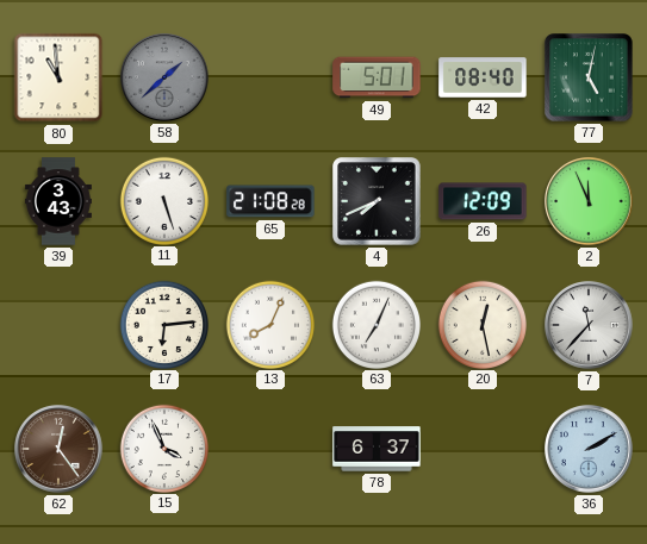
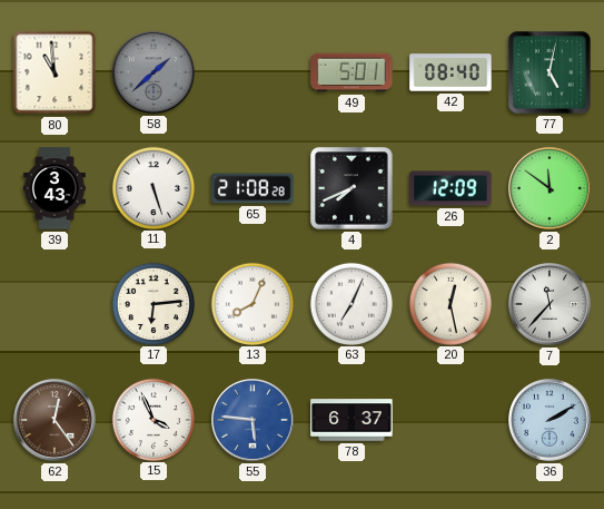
2: 11:56 -> 11:51
55: none -> 5:46
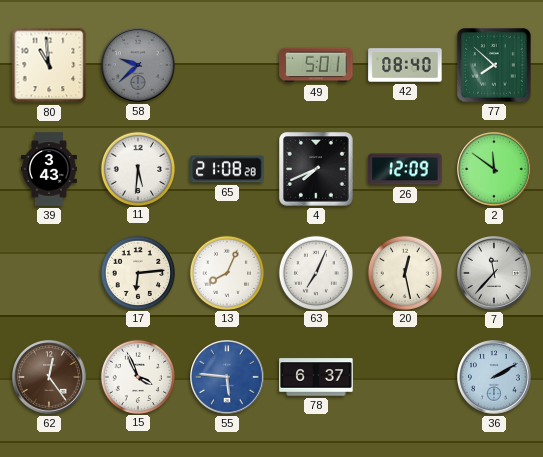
58: 1:38 -> 9:38
77: 5:02 -> 7:52
11: 5:27 -> 5:31
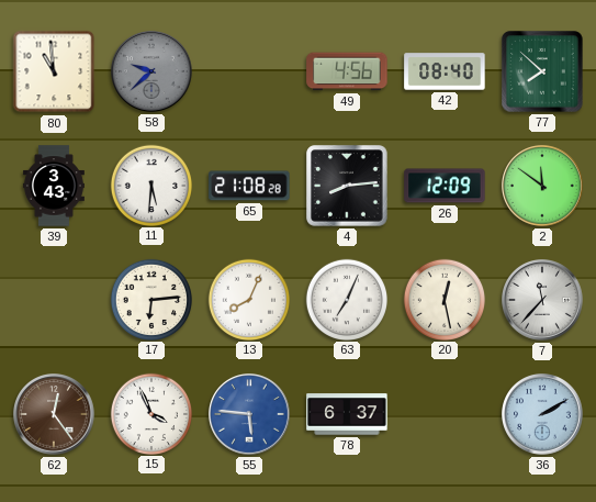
49: 5:01 -> 4:56
4: 7:41 -> 8:14
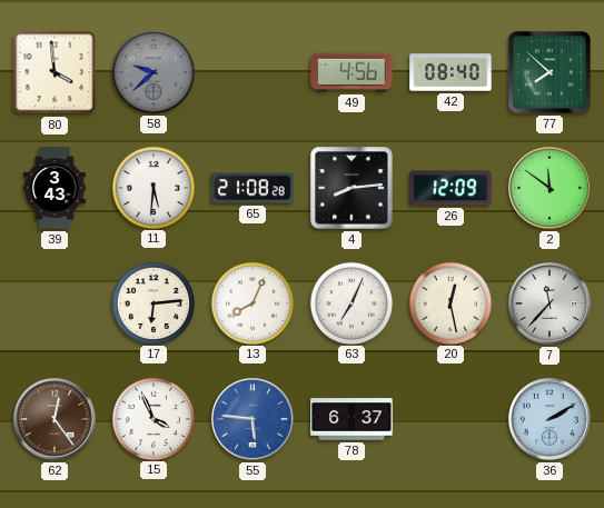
80: 10:59 -> 3:59
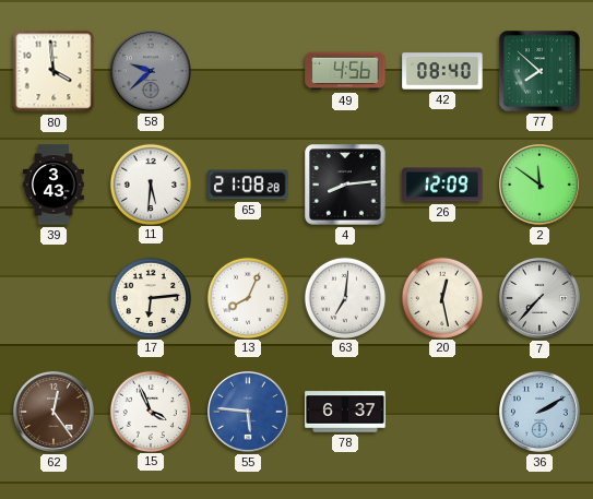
63: 7:04 -> 7:01
7: 11:37 -> 7:37
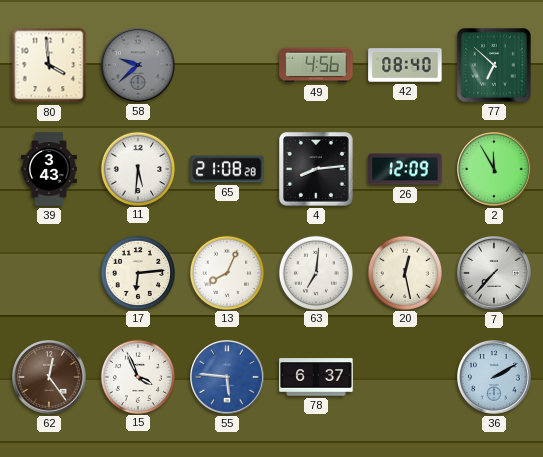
77: 7:52 -> 6:52
2: 11:51 -> 11:55
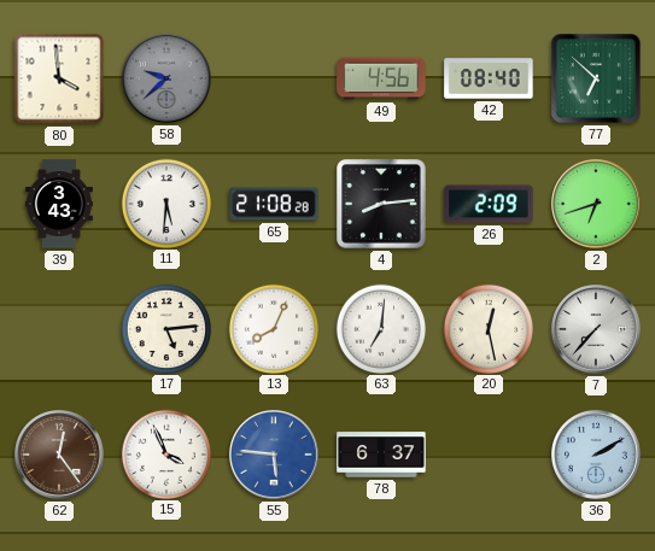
26: 12:09 -> 2:09
2: 11:55 -> 6:42
17: 6:14 -> 5:14
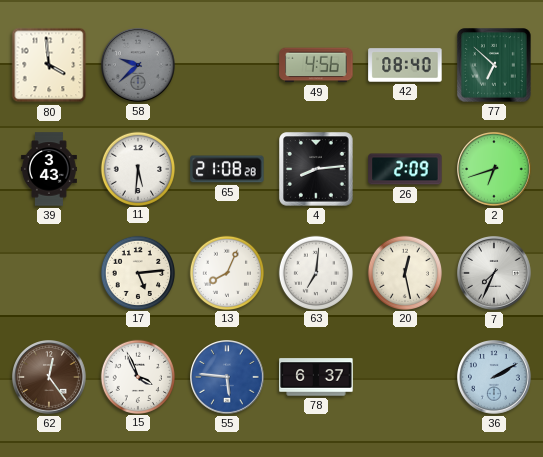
7: 7:37 -> 7:34
